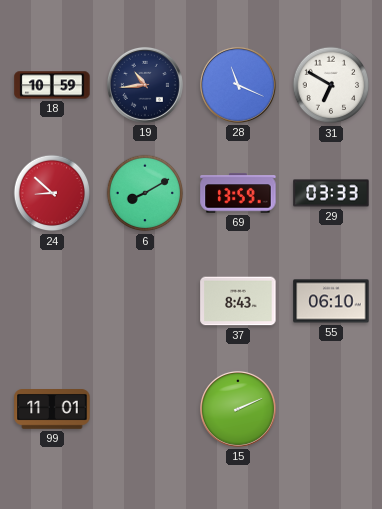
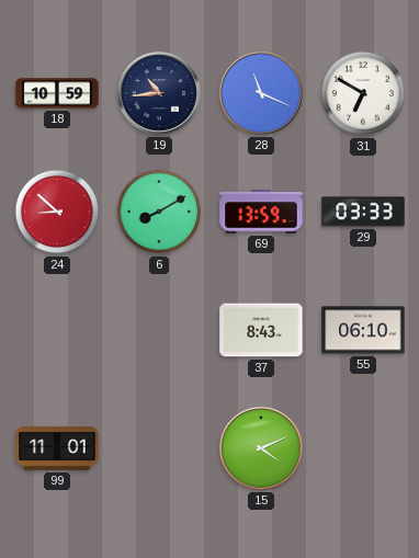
15: 2:11 -> 4:11
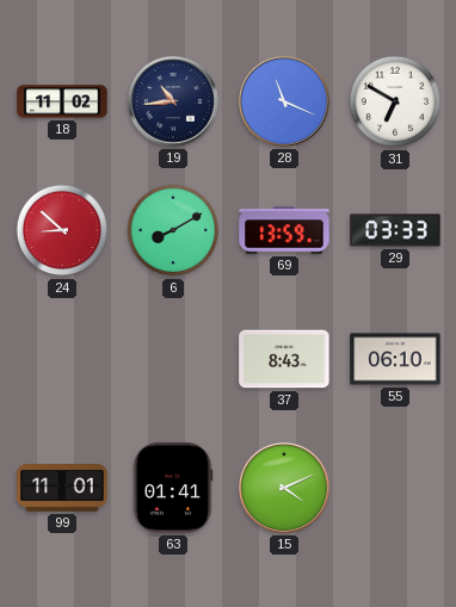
18: 10:59 -> 11:02
63: none -> 01:41
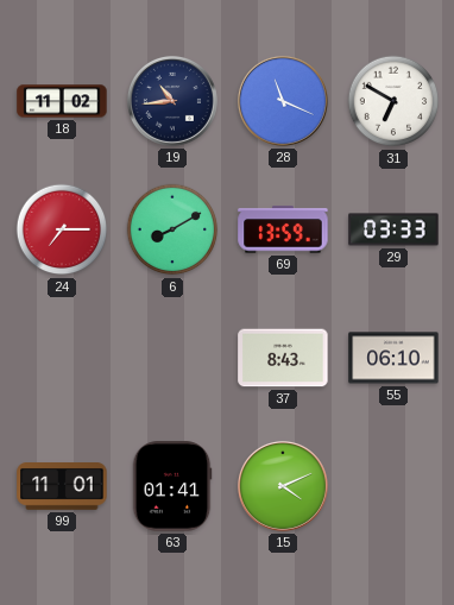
24: 8:52 -> 7:15
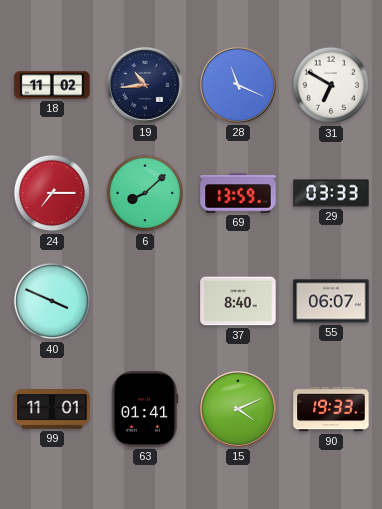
6: 8:10 -> 8:08
40: none -> 3:49
37: 8:43 -> 8:40
55: 06:10 -> 06:07
90: none -> 19:33
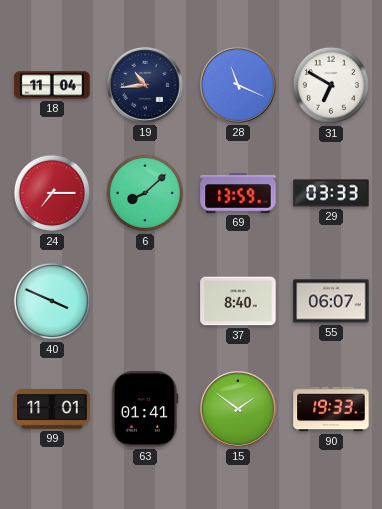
18: 11:02 -> 11:04
15: 4:11 -> 1:51
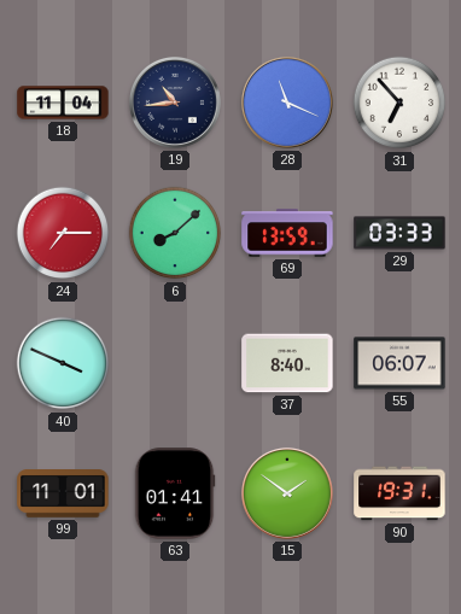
31: 6:50 -> 6:53
90: 19:33 -> 19:31
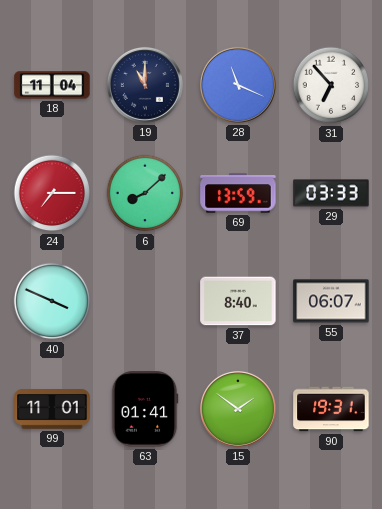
19: 10:44 -> 11:00
